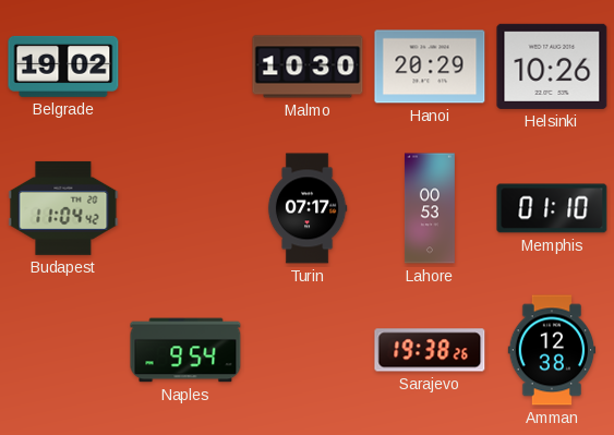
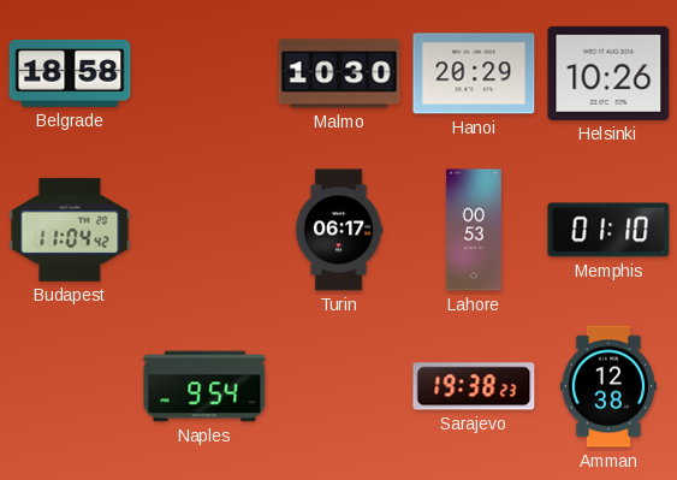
Belgrade: 19:02 -> 18:58
Turin: 07:17 -> 06:17
Sarajevo: 19:38:26 -> 19:38:23
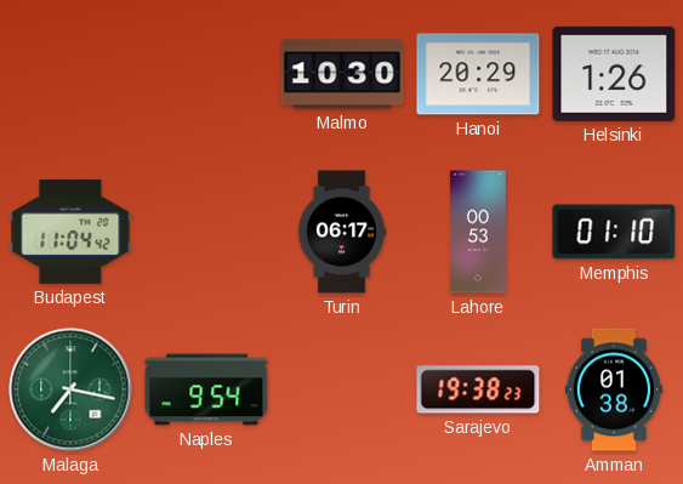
Belgrade: 18:58 -> none
Helsinki: 10:26 -> 1:26
Malaga: none -> 7:17
Amman: 12:38 -> 01:38
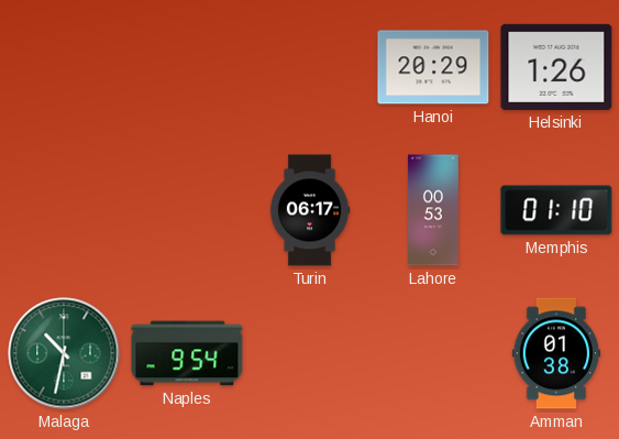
Malmo: 10:30 -> none
Budapest: 11:04 -> none
Malaga: 7:17 -> 10:32
Sarajevo: 19:38 -> none
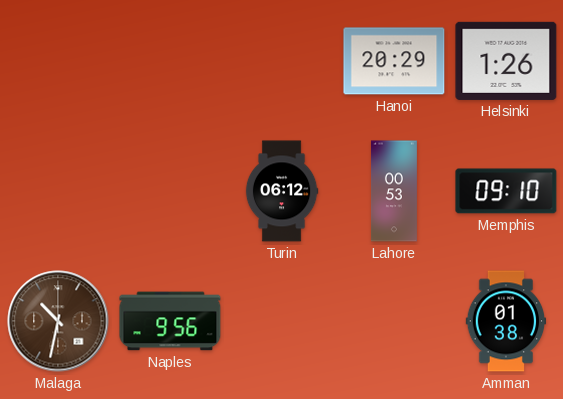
Turin: 06:17 -> 06:12
Memphis: 01:10 -> 09:10
Malaga dial: green -> brown
Naples: 9:54 -> 9:56
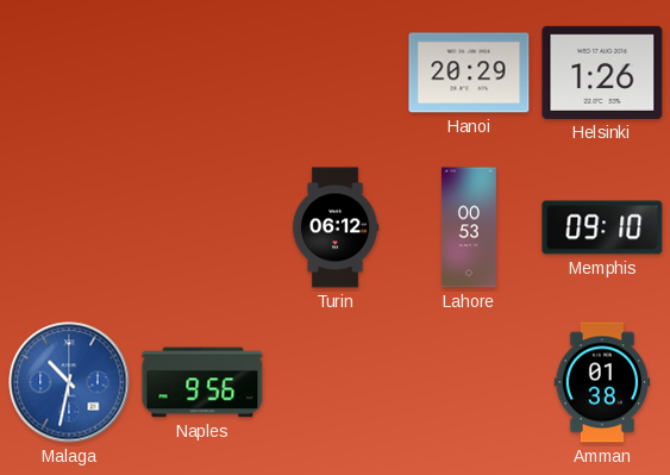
Malaga dial: brown -> blue
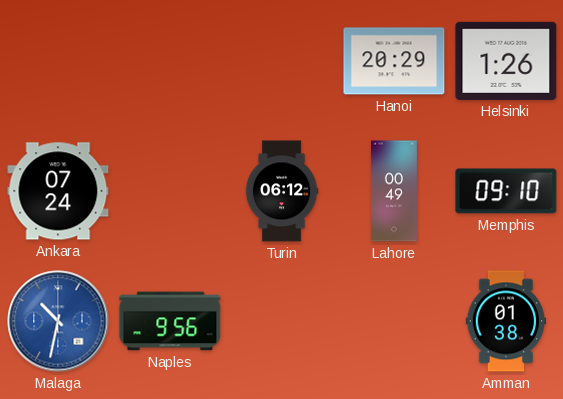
Ankara: none -> 07:24
Lahore: 00:53 -> 00:49
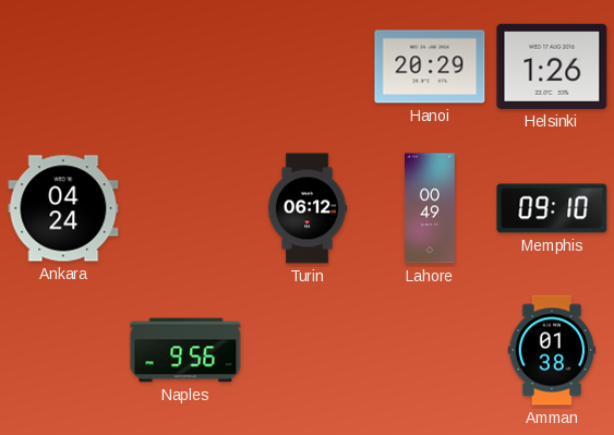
Ankara: 07:24 -> 04:24
Malaga: 10:32 -> none
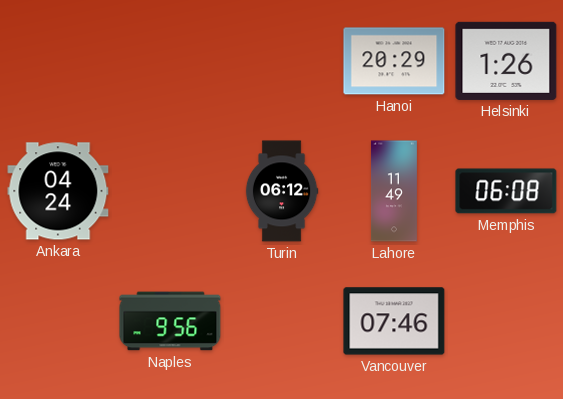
Lahore: 00:49 -> 11:49
Memphis: 09:10 -> 06:08
Vancouver: none -> 07:46
Amman: 01:38 -> none
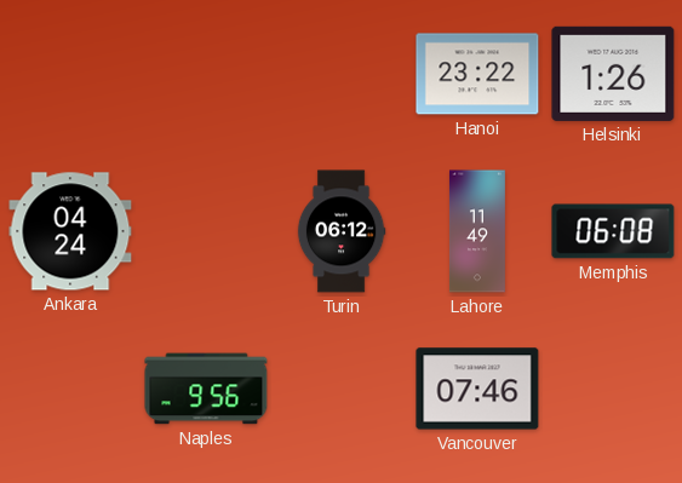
Hanoi: 20:29 -> 23:22
